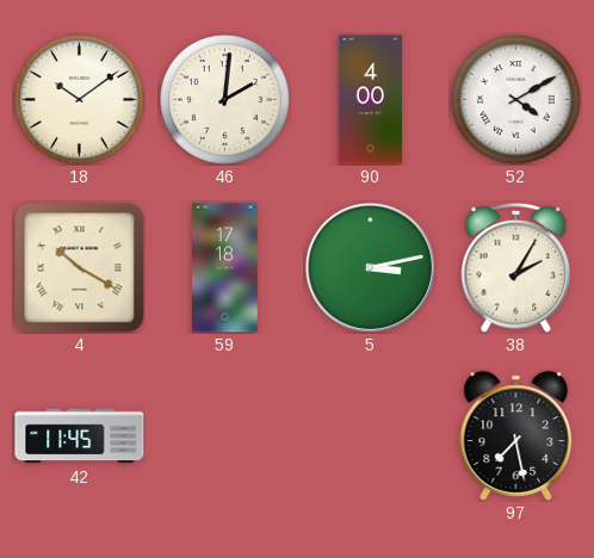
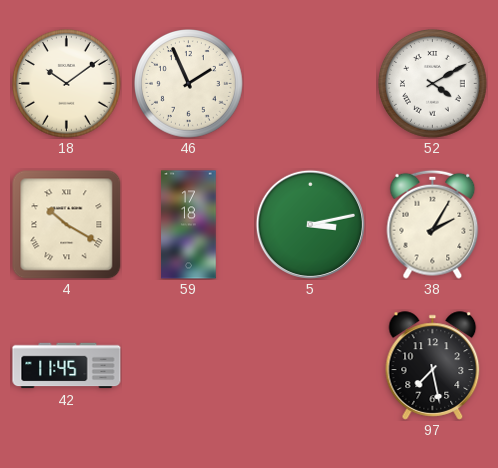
46: 2:01 -> 1:56
90: 4:00 -> none
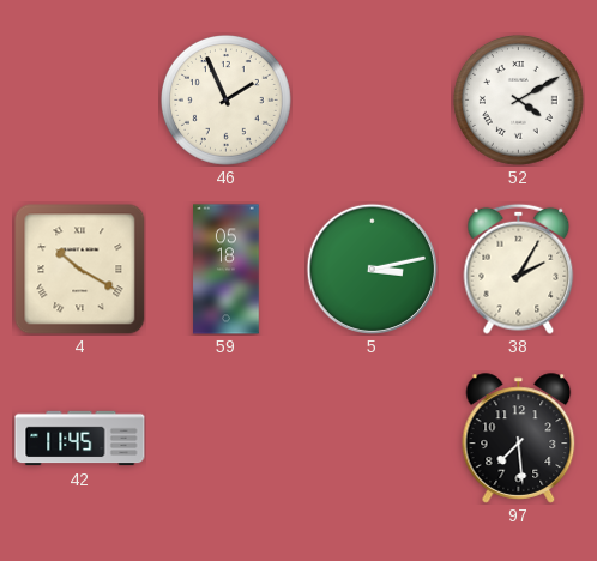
18: 10:09 -> none
59: 17:18 -> 05:18
97: 7:28 -> 7:29
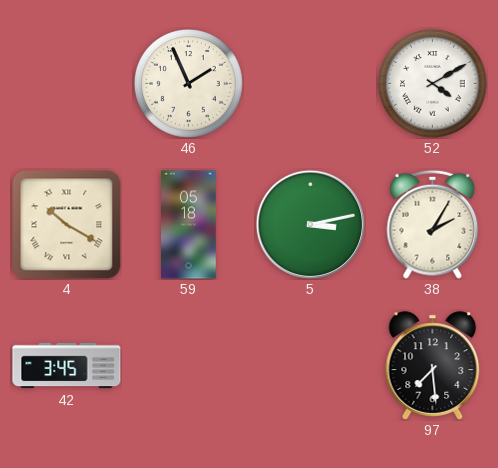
42: 11:45 -> 3:45
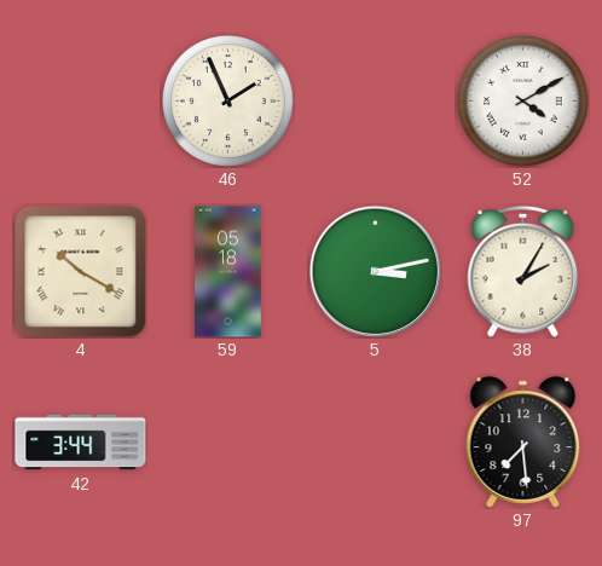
42: 3:45 -> 3:44
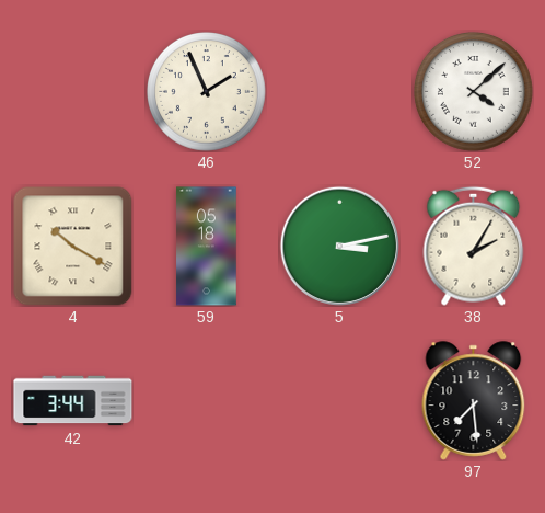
52: 4:10 -> 4:08
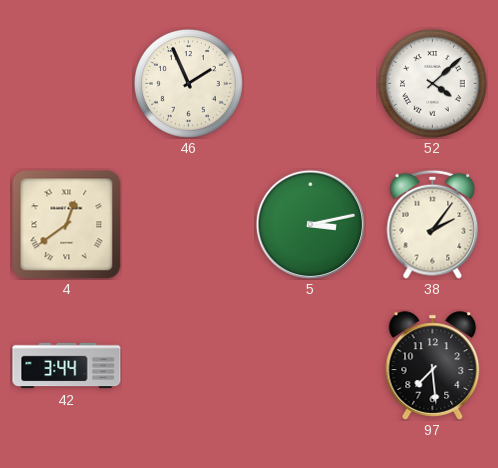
4: 10:20 -> 12:39
59: 05:18 -> none
38: 2:05 -> 2:06
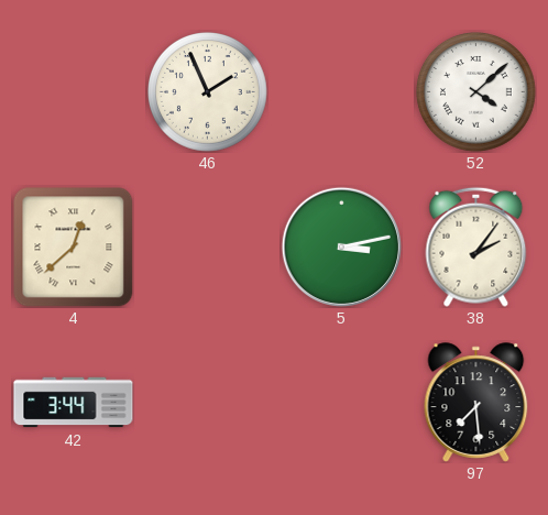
4: 12:39 -> 12:38
